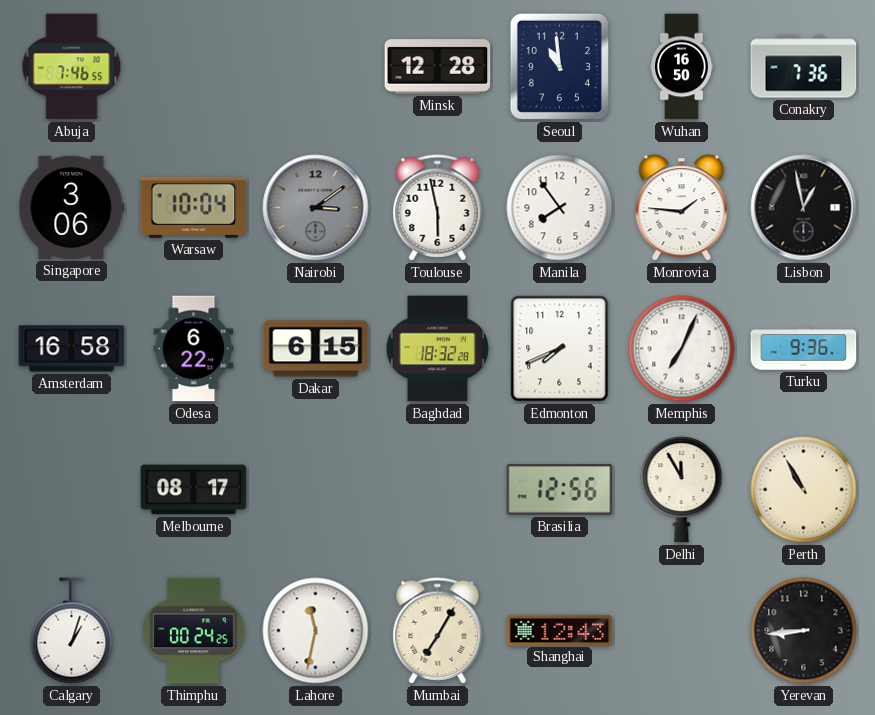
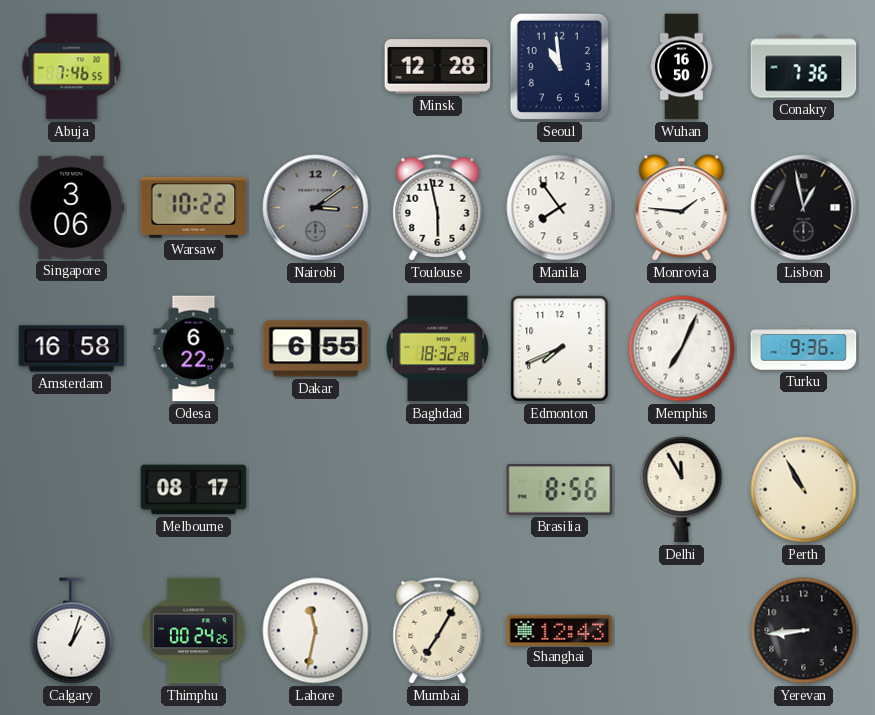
Warsaw: 10:04 -> 10:22
Dakar: 6:15 -> 6:55
Brasilia: 12:56 -> 8:56
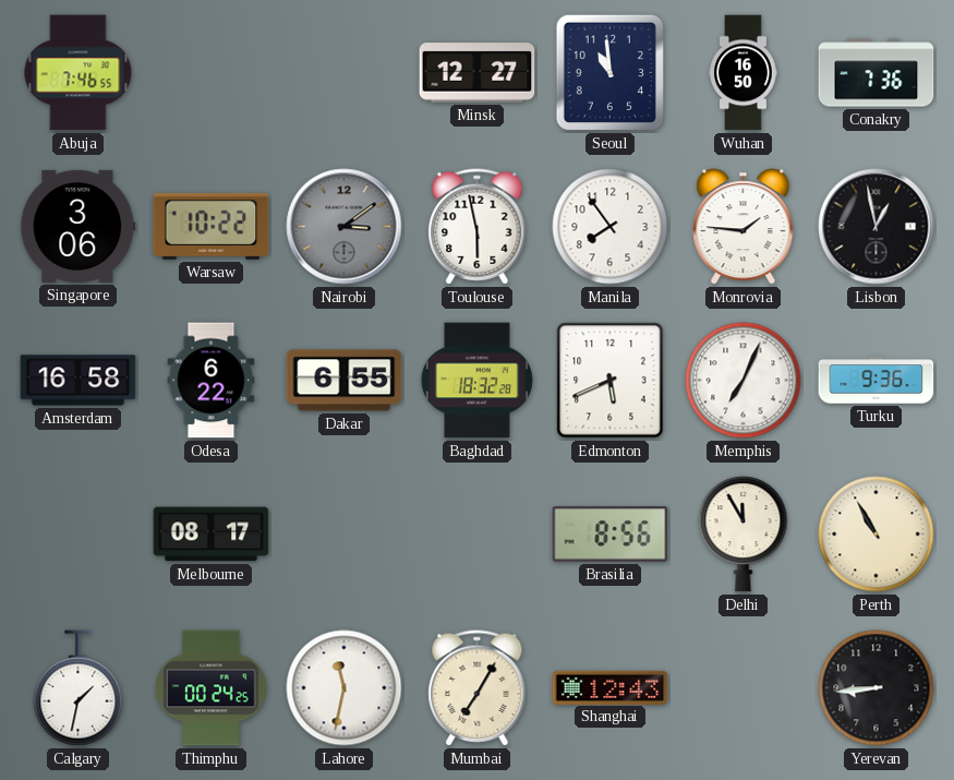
Minsk: 12:28 -> 12:27
Edmonton: 7:41 -> 5:41
Calgary: 1:03 -> 1:32
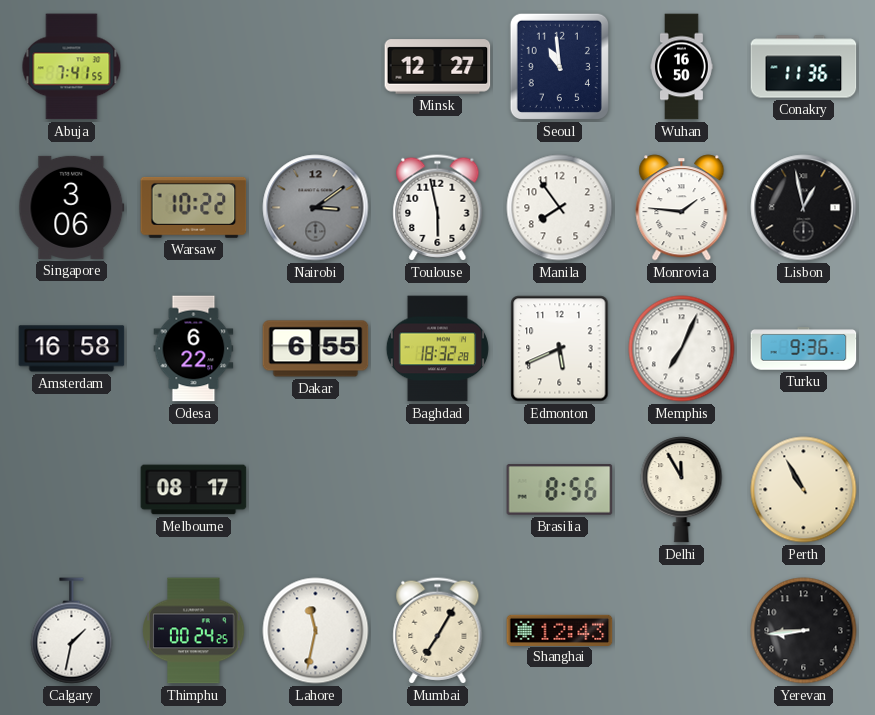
Abuja: 7:46 -> 7:41
Conakry: 7:36 -> 11:36
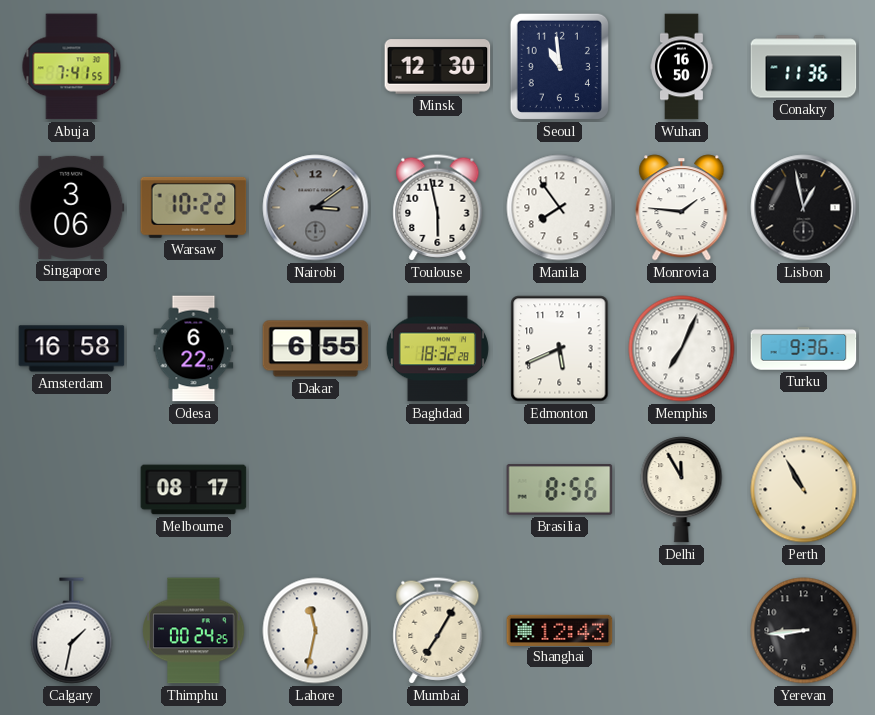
Minsk: 12:27 -> 12:30
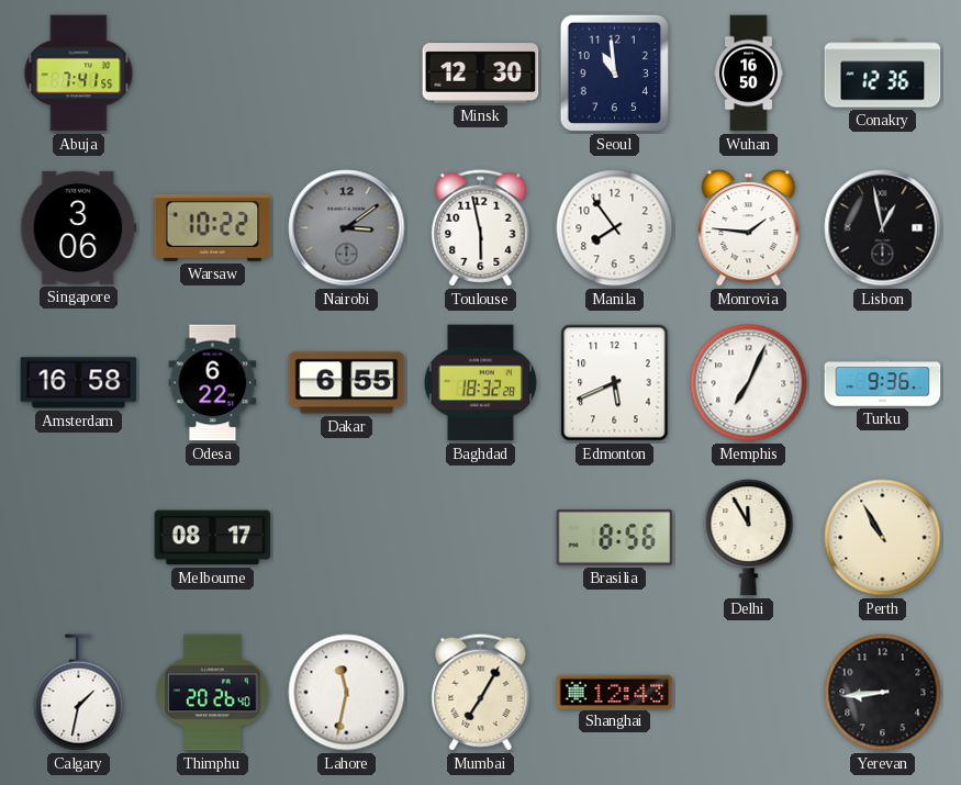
Conakry: 11:36 -> 12:36
Thimphu: 00:24 -> 20:26
